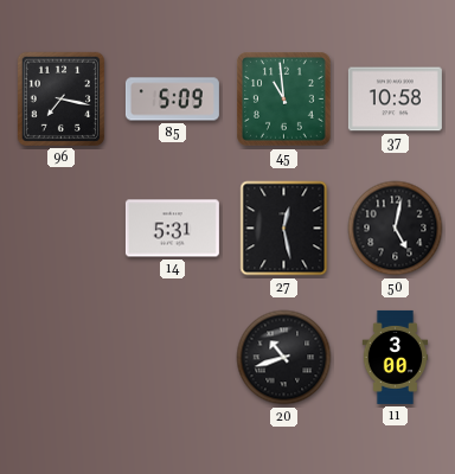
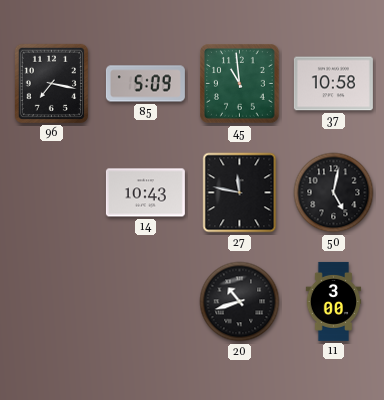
14: 5:31 -> 10:43
27: 12:28 -> 11:47
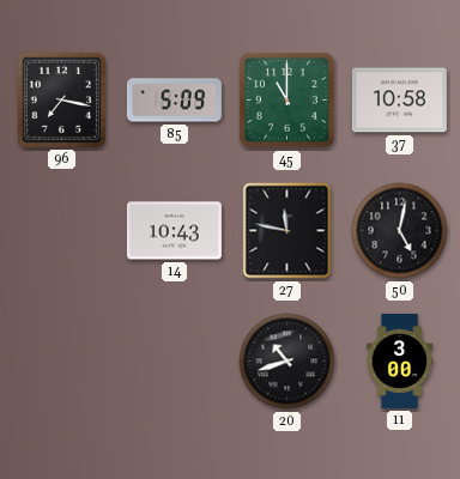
45: 10:59 -> 11:00
